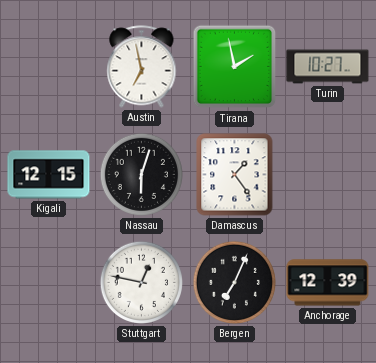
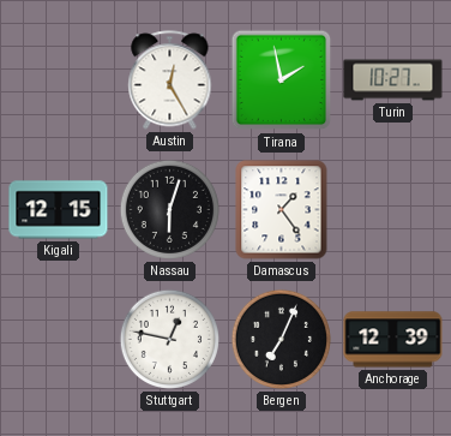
Austin: 6:58 -> 12:25
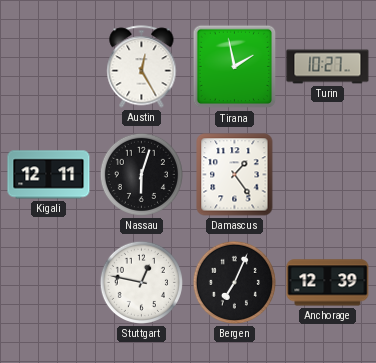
Kigali: 12:15 -> 12:11
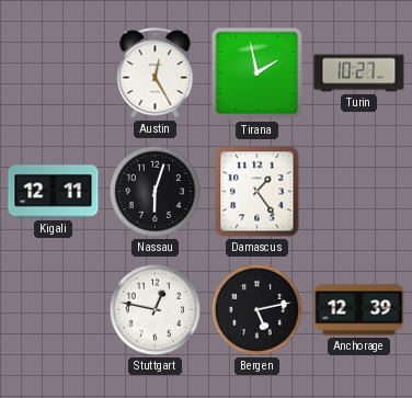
Bergen: 7:04 -> 5:13
